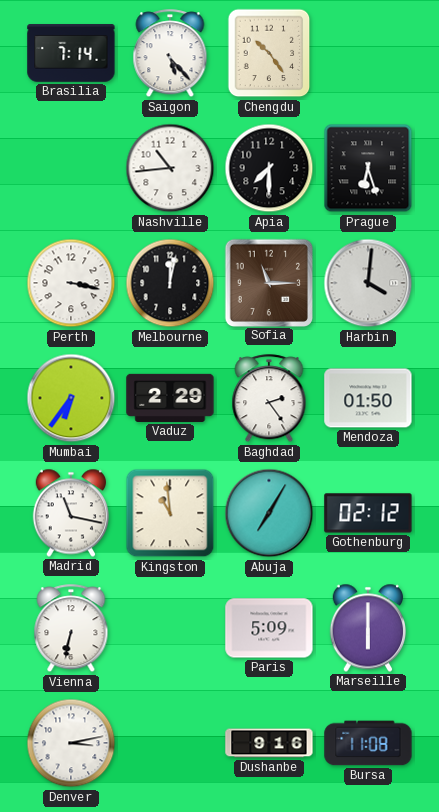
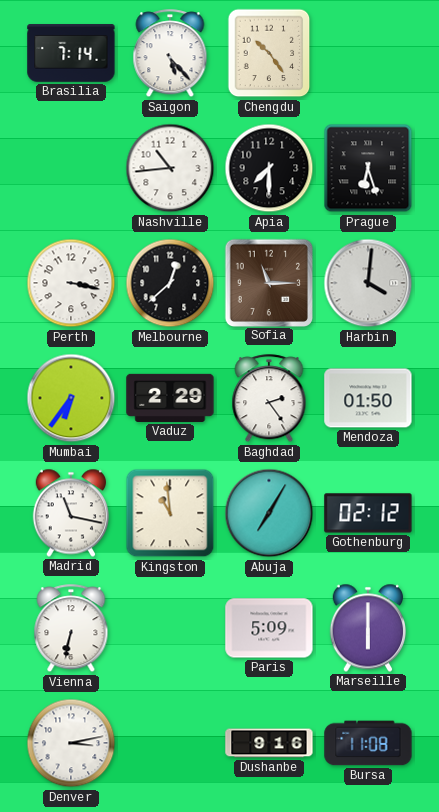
Melbourne: 12:02 -> 12:38
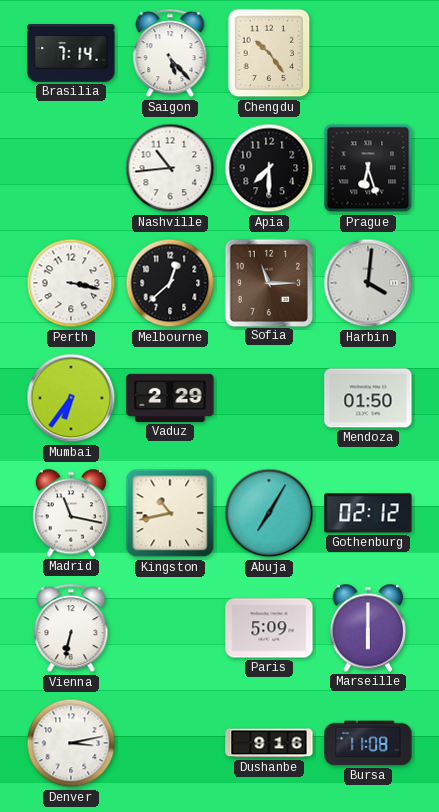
Baghdad: 2:24 -> none
Kingston: 10:59 -> 10:43
